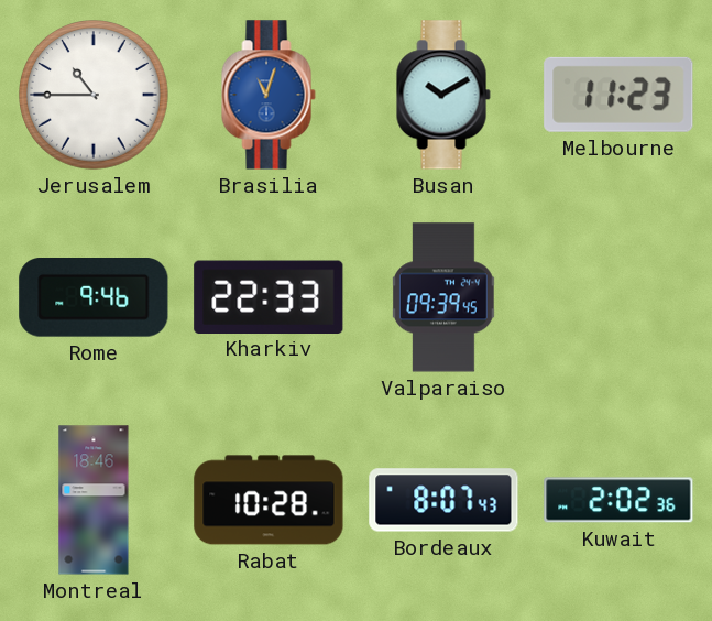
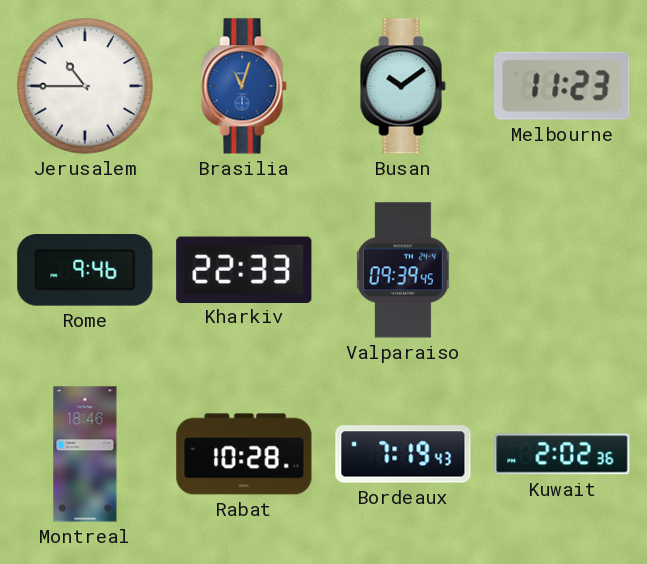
Busan: 10:10 -> 10:09
Bordeaux: 8:07 -> 7:19
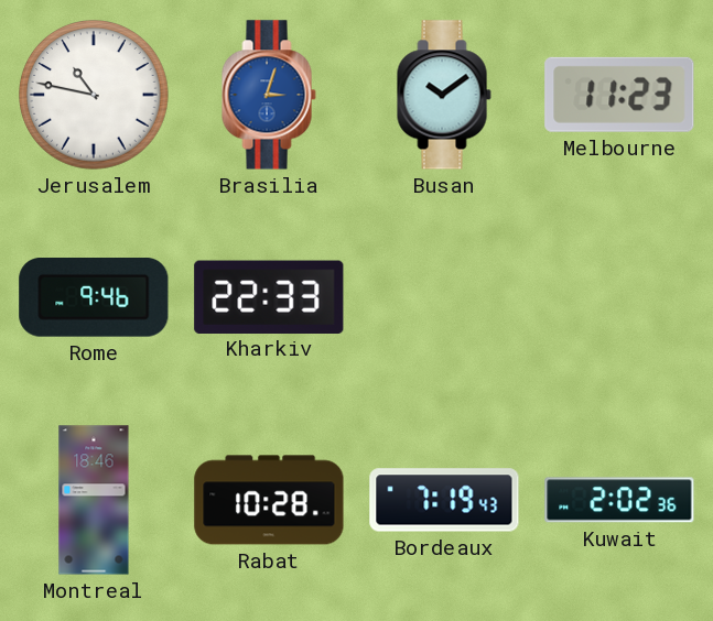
Jerusalem: 10:45 -> 10:47
Brasilia: 11:03 -> 3:03
Valparaiso: 09:39 -> none
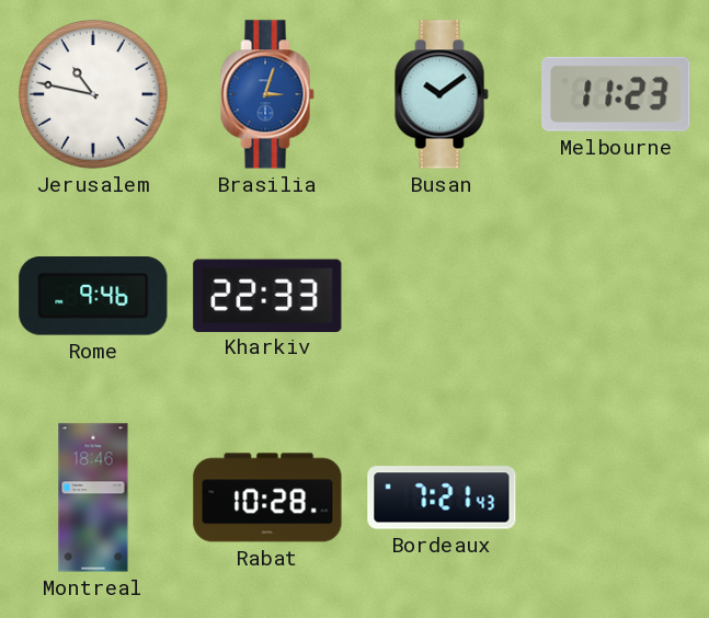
Bordeaux: 7:19 -> 7:21
Kuwait: 2:02 -> none
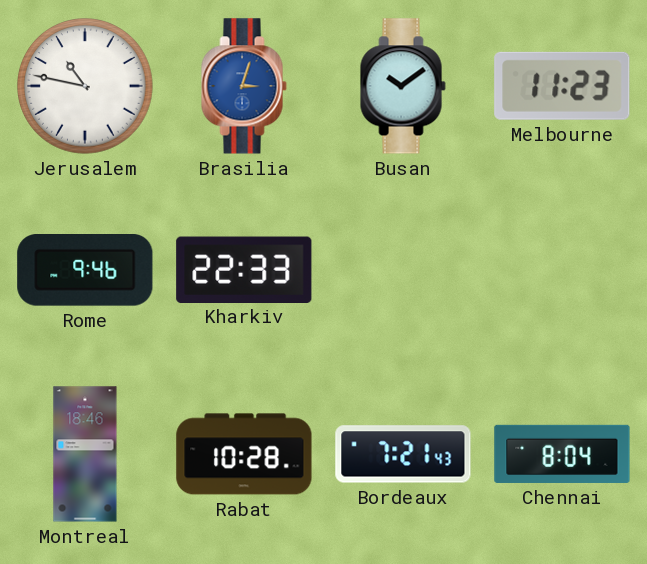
Chennai: none -> 8:04
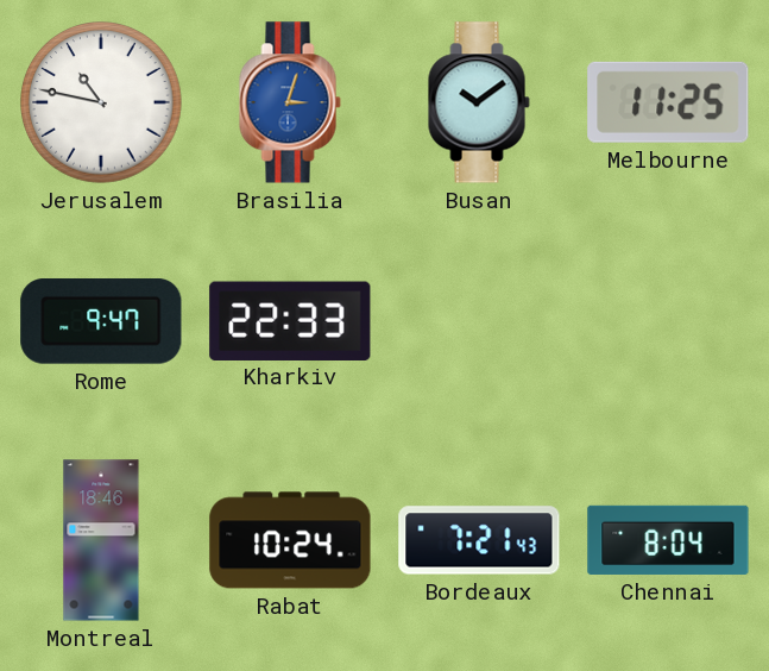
Melbourne: 11:23 -> 11:25
Rome: 9:46 -> 9:47
Rabat: 10:28 -> 10:24
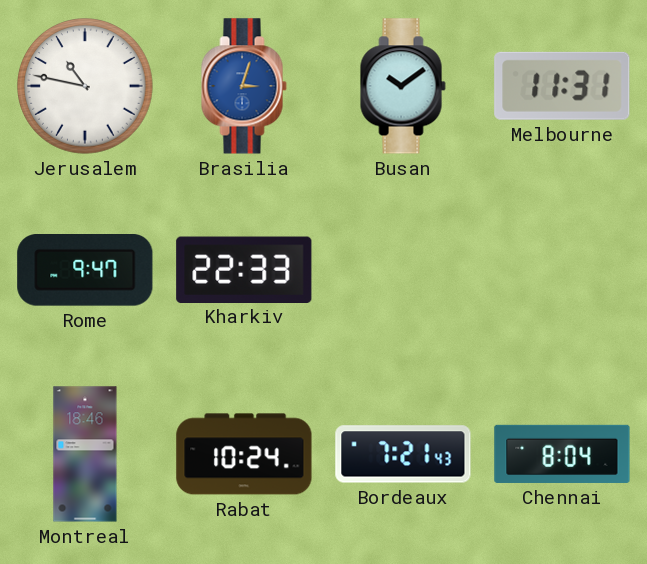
Melbourne: 11:25 -> 11:31
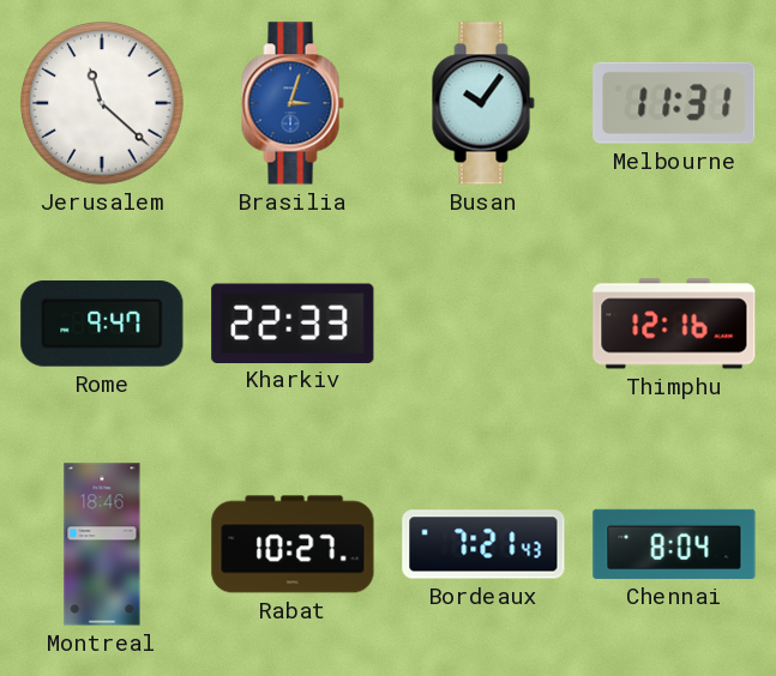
Jerusalem: 10:47 -> 11:22
Busan: 10:09 -> 10:06
Thimphu: none -> 12:16
Rabat: 10:24 -> 10:27
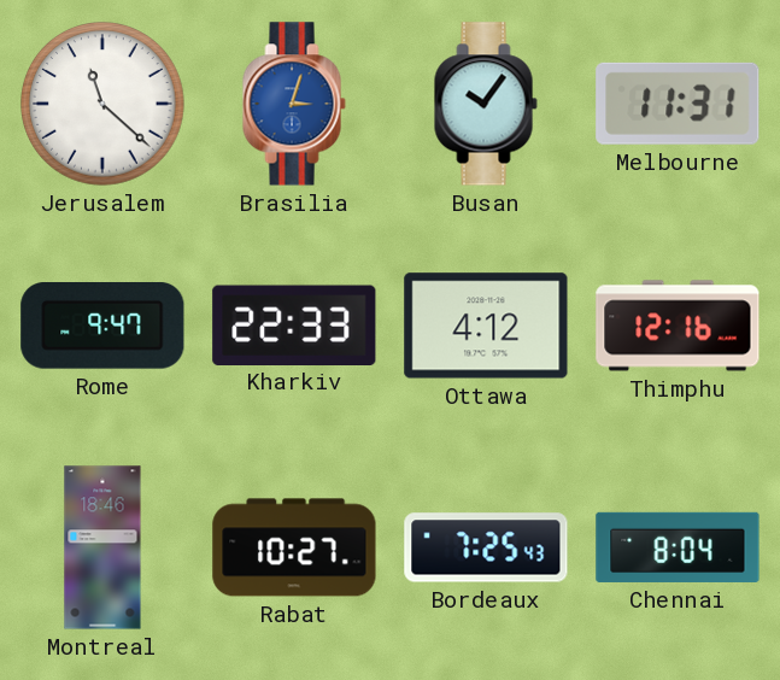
Ottawa: none -> 4:12
Bordeaux: 7:21 -> 7:25
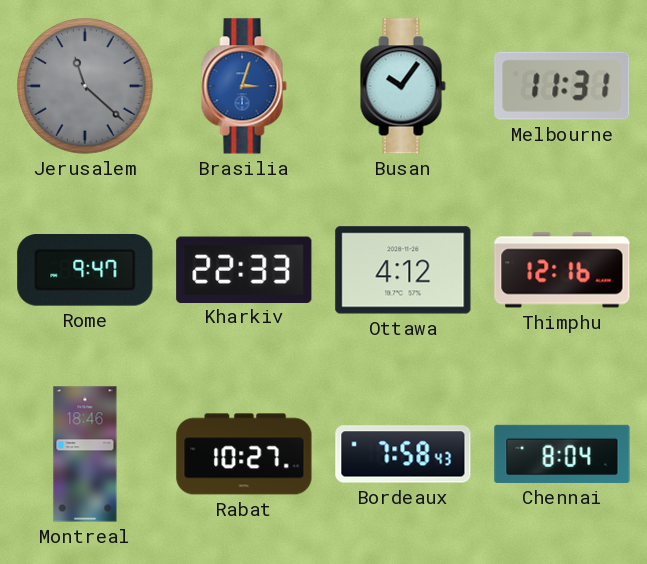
Jerusalem dial: white -> grey
Bordeaux: 7:25 -> 7:58
